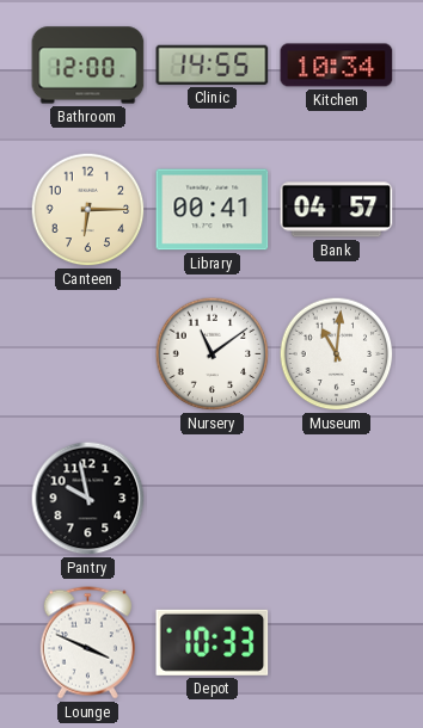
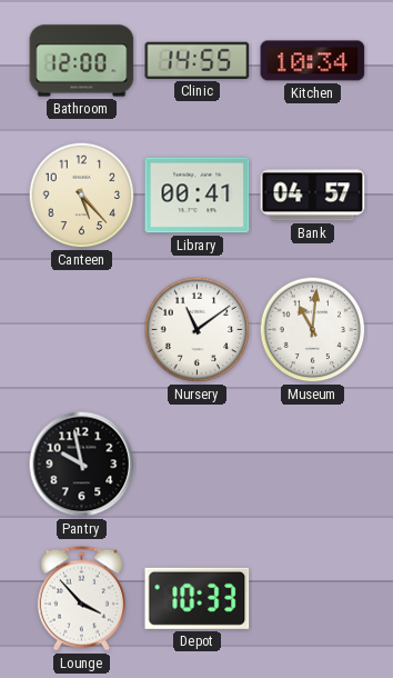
Canteen: 6:15 -> 5:23
Lounge: 3:49 -> 3:53
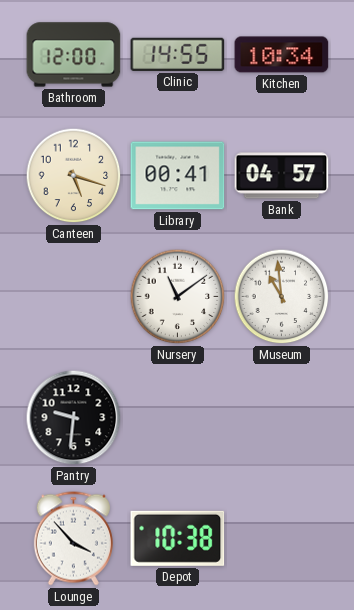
Canteen: 5:23 -> 5:18
Museum: 11:01 -> 10:59
Pantry: 9:58 -> 9:31
Depot: 10:33 -> 10:38
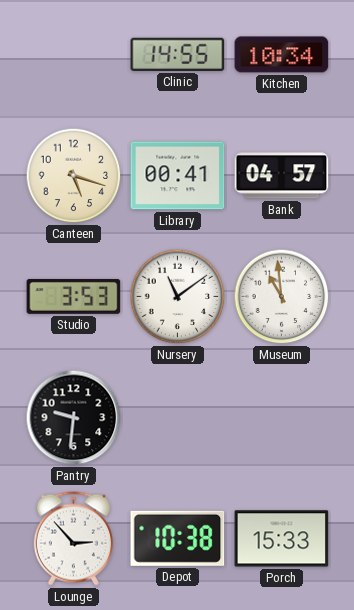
Bathroom: 12:00 -> none
Studio: none -> 3:53
Lounge: 3:53 -> 2:53
Porch: none -> 15:33
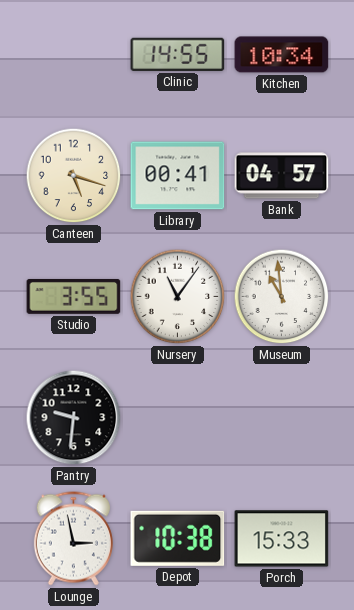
Studio: 3:53 -> 3:55
Nursery: 11:09 -> 11:06
Lounge: 2:53 -> 2:58
